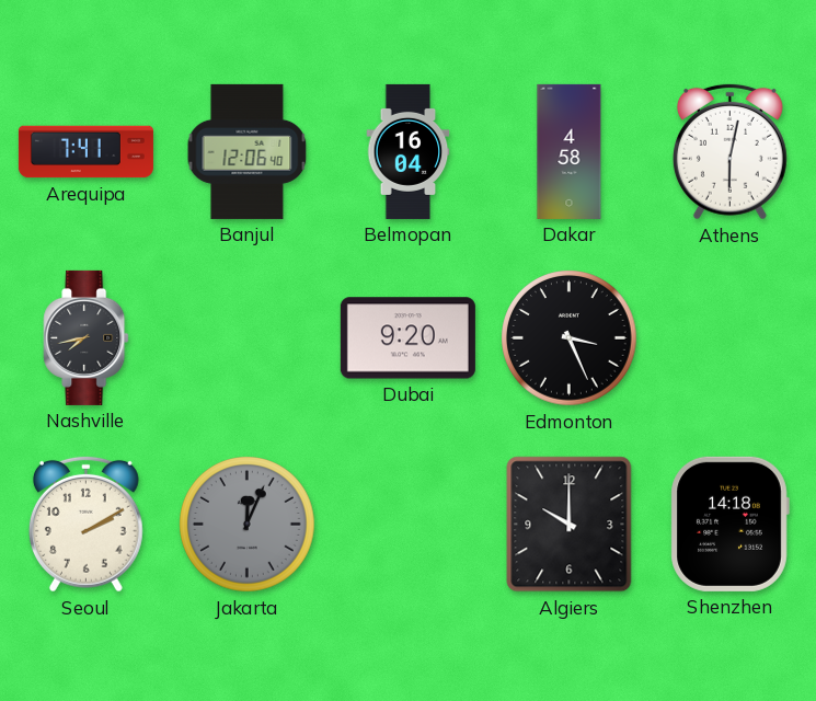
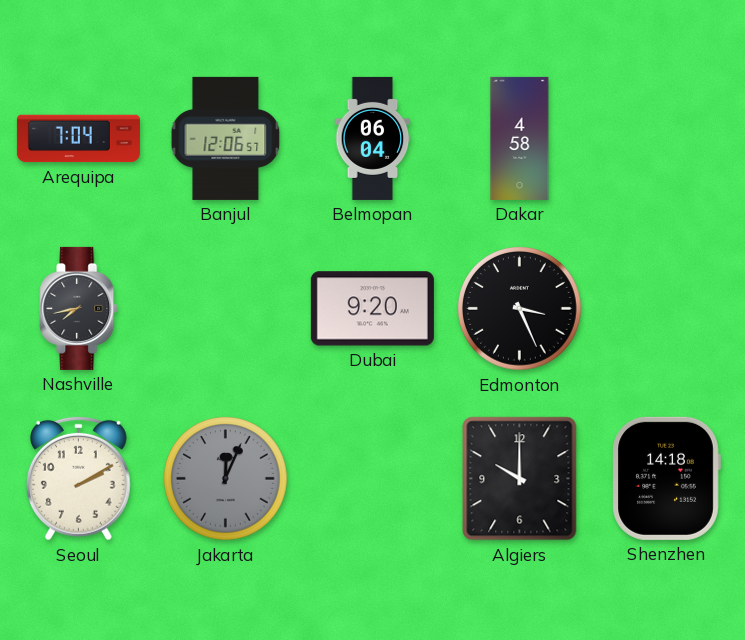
Arequipa: 7:41 -> 7:04
Banjul: 12:06:40 -> 12:06:57
Belmopan: 16:04 -> 06:04
Athens: 6:02 -> none
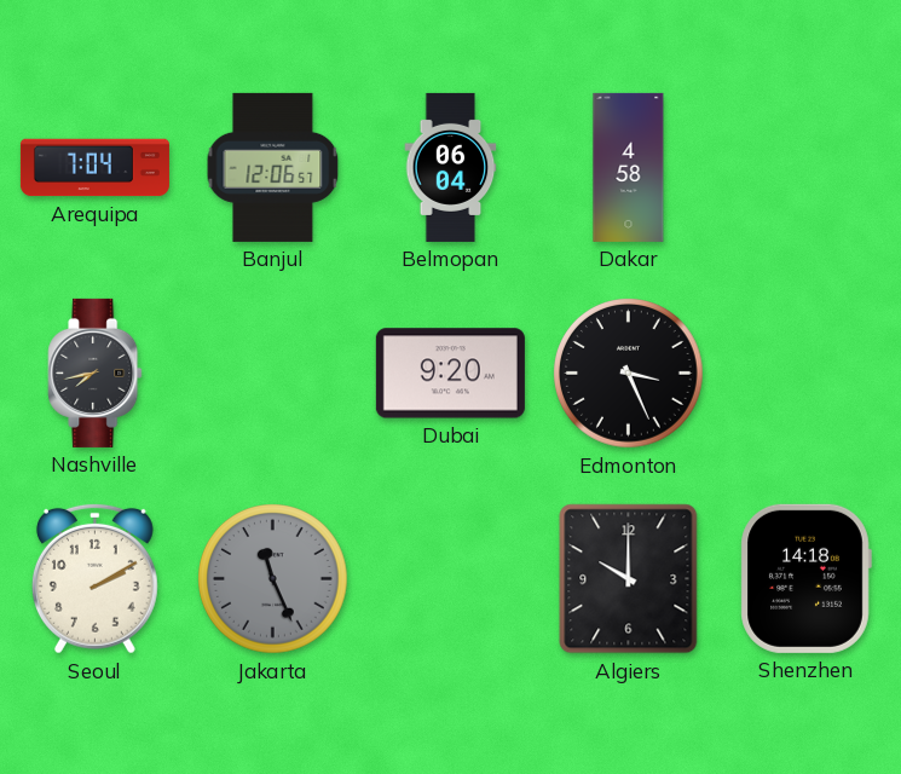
Jakarta: 12:04 -> 11:26
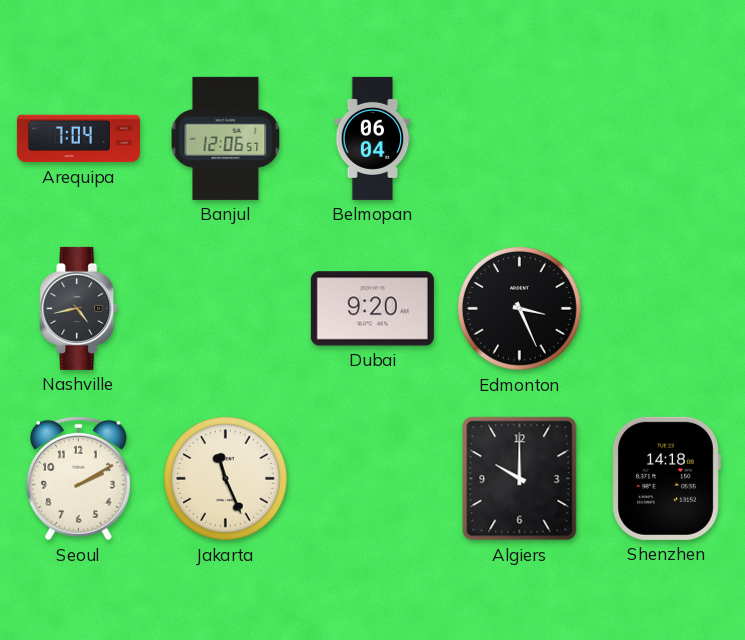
Dakar: 4:58 -> none
Nashville: 7:43 -> 4:43
Jakarta dial: grey -> cream
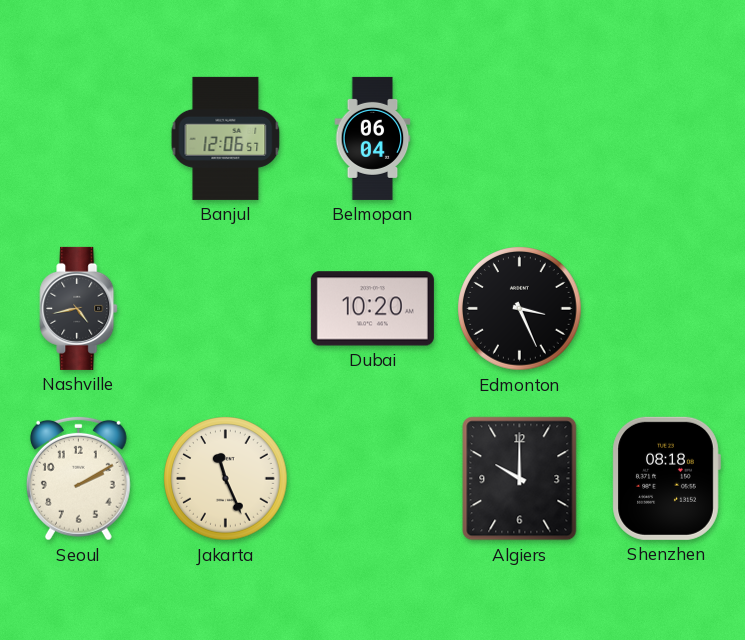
Arequipa: 7:04 -> none
Dubai: 9:20 -> 10:20
Shenzhen: 14:18 -> 08:18
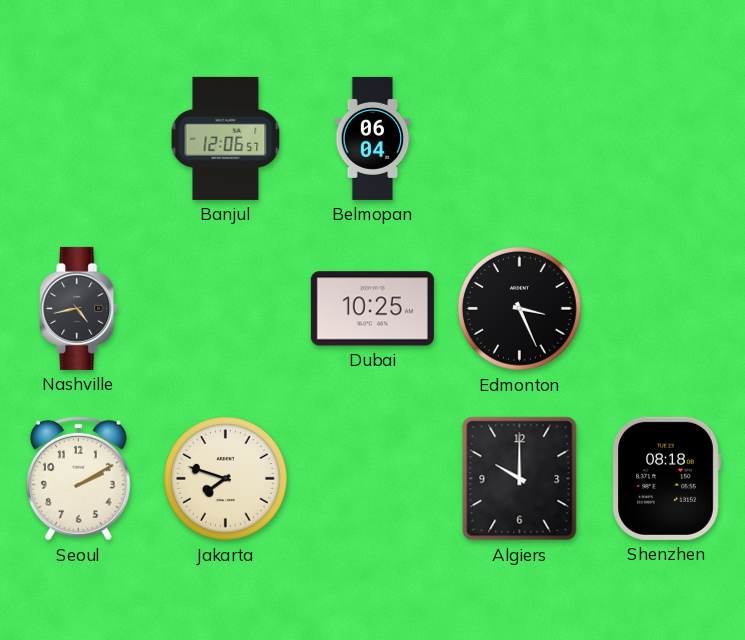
Dubai: 10:20 -> 10:25
Jakarta: 11:26 -> 7:48
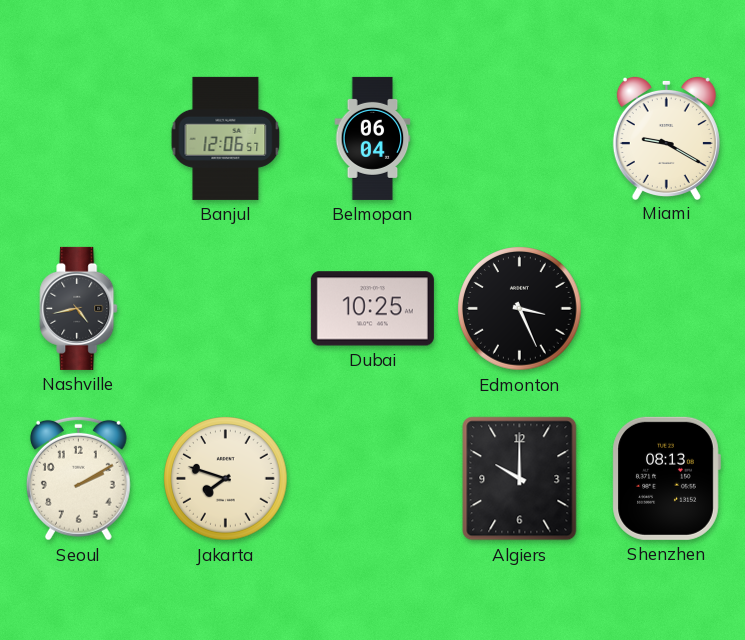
Miami: none -> 9:20
Shenzhen: 08:18 -> 08:13
